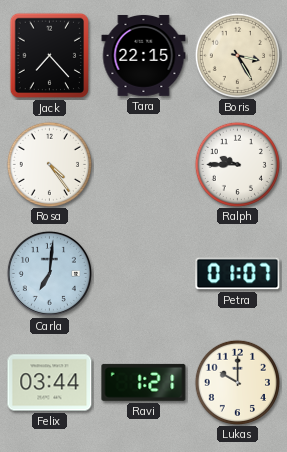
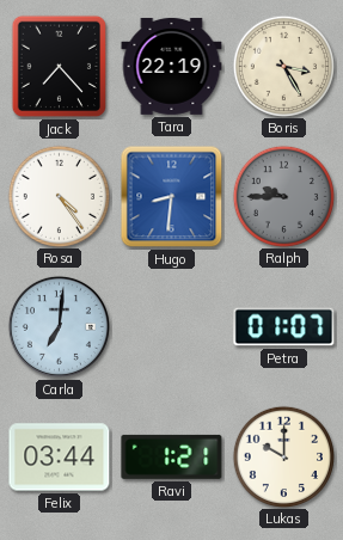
Tara: 22:15 -> 22:19
Hugo: none -> 8:31
Ralph dial: white -> grey
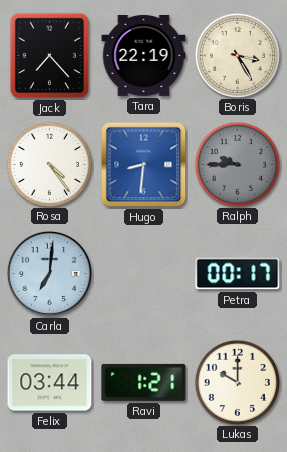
Petra: 01:07 -> 00:17
